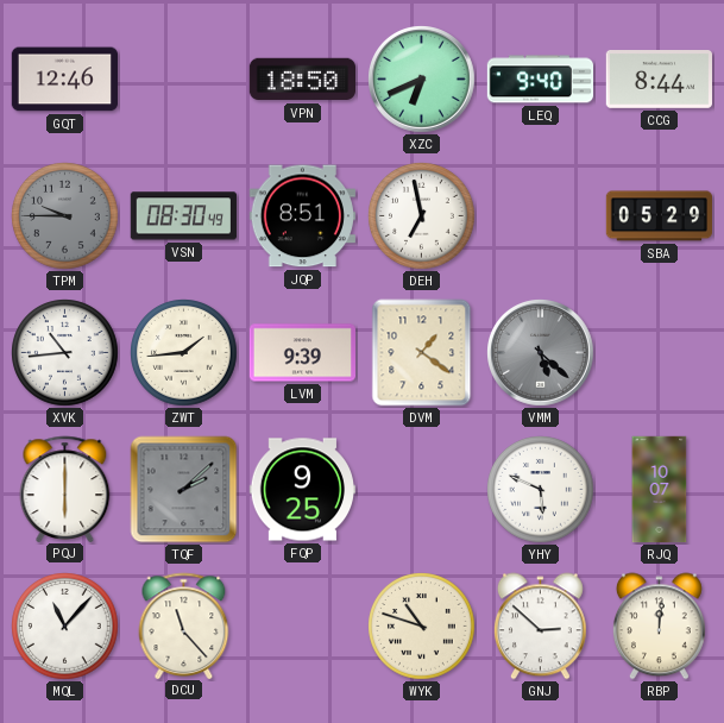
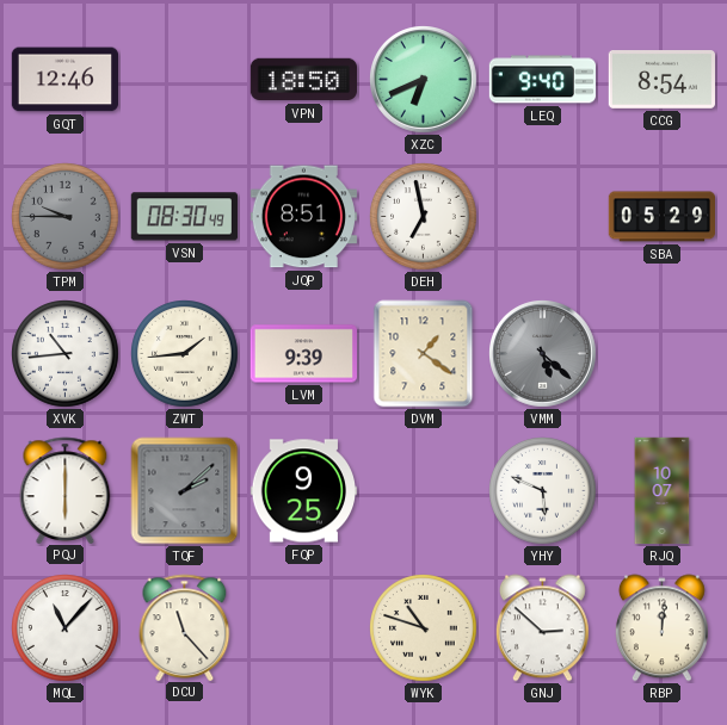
CCG: 8:44 -> 8:54
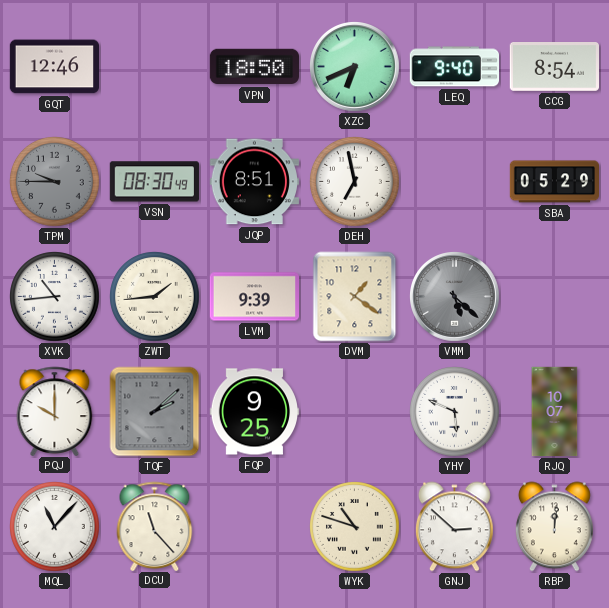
PQJ: 6:00 -> 10:00
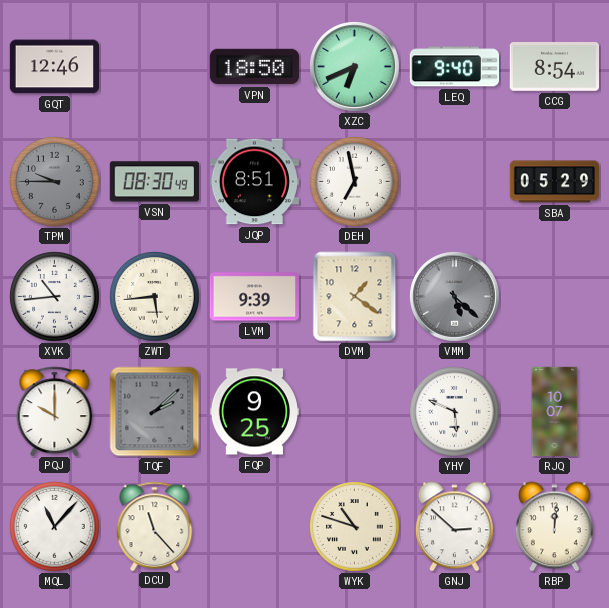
ZWT: 1:44 -> 5:44
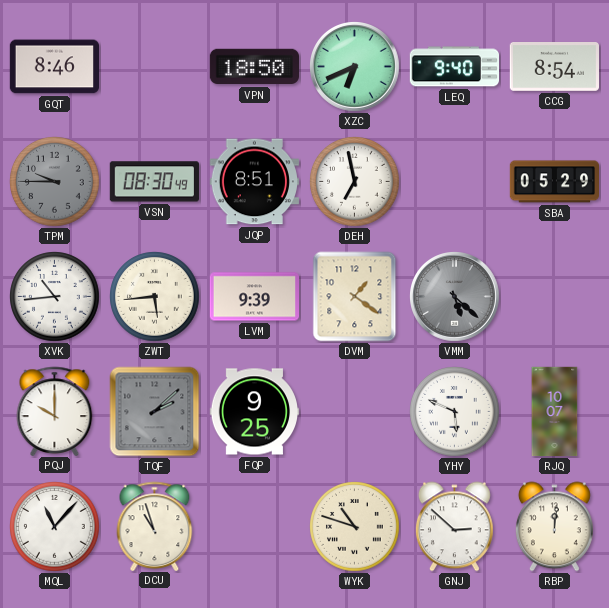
GQT: 12:46 -> 8:46
DCU: 11:23 -> 10:57
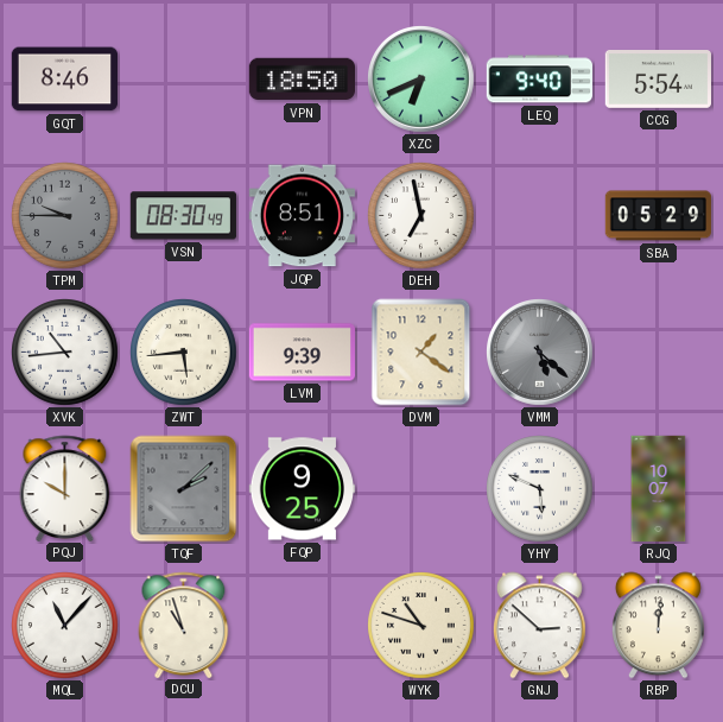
CCG: 8:54 -> 5:54
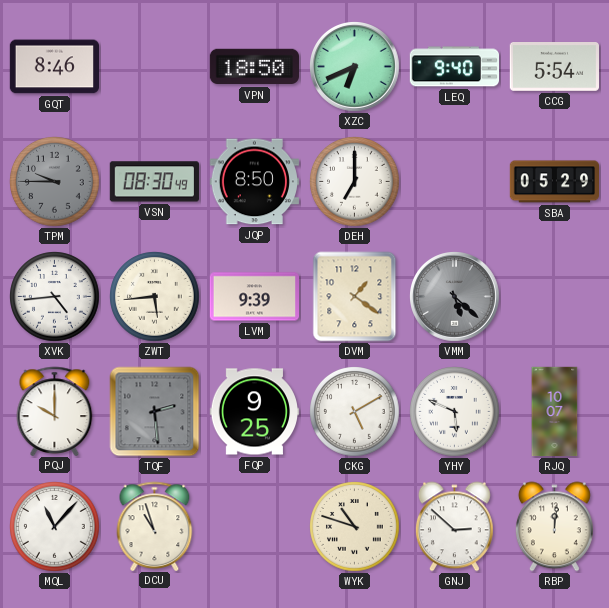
JQP: 8:51 -> 8:50
DEH: 6:58 -> 7:00
XVK: 10:44 -> 4:44
TQF: 2:08 -> 2:29
CKG: none -> 5:10
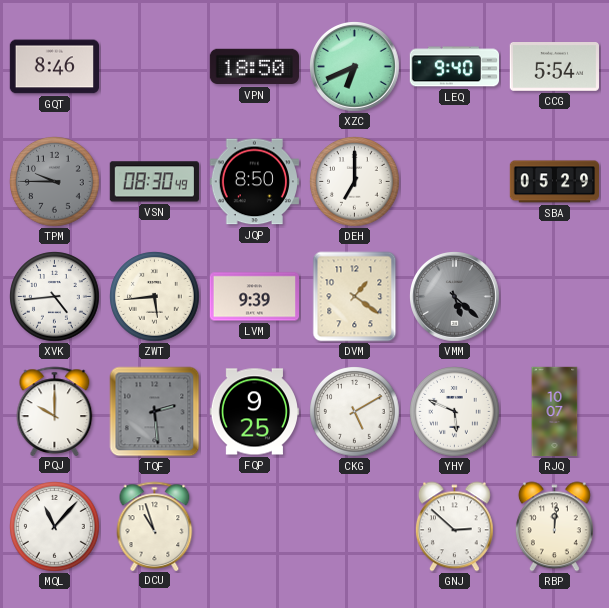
WYK: 10:48 -> none
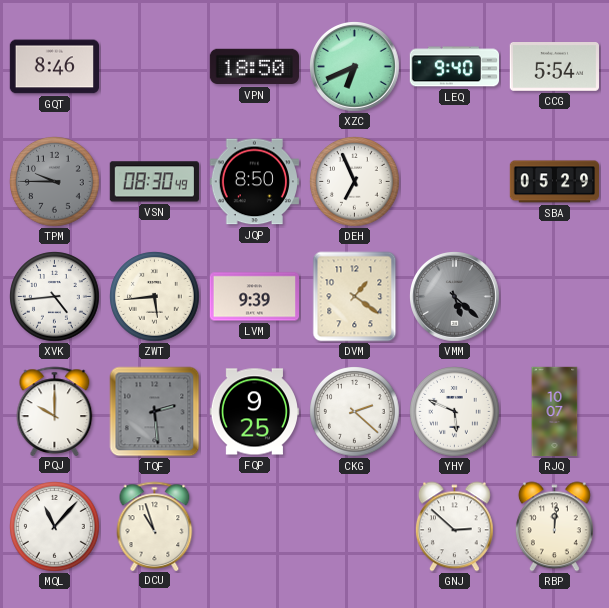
DEH: 7:00 -> 6:56
CKG: 5:10 -> 2:22
